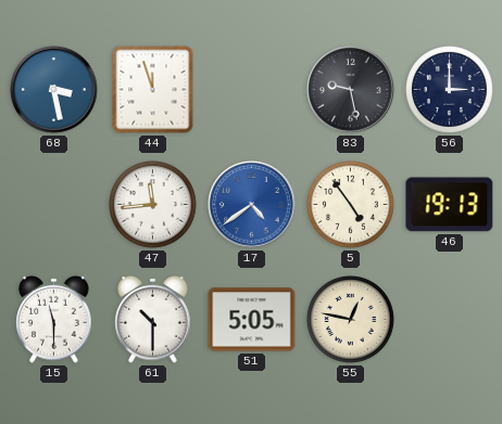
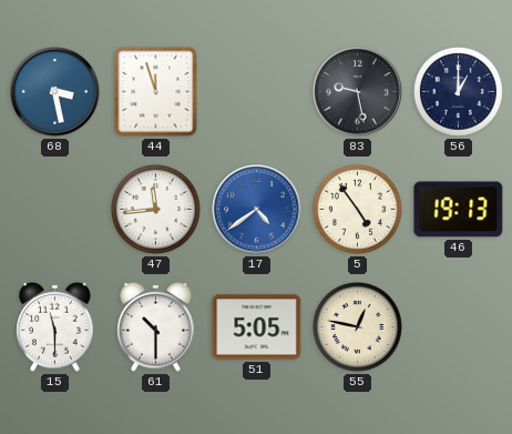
56: 3:00 -> 1:00
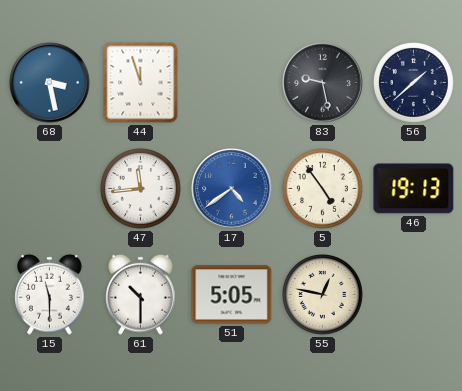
56: 1:00 -> 1:38
